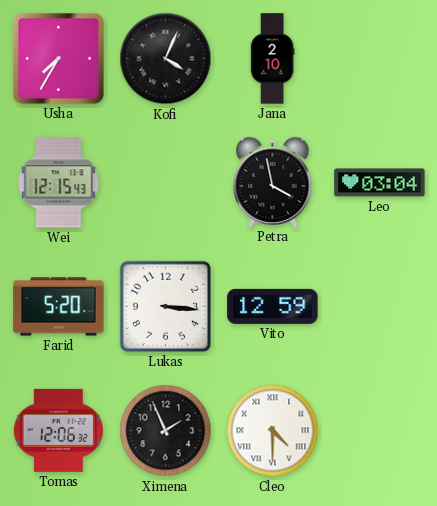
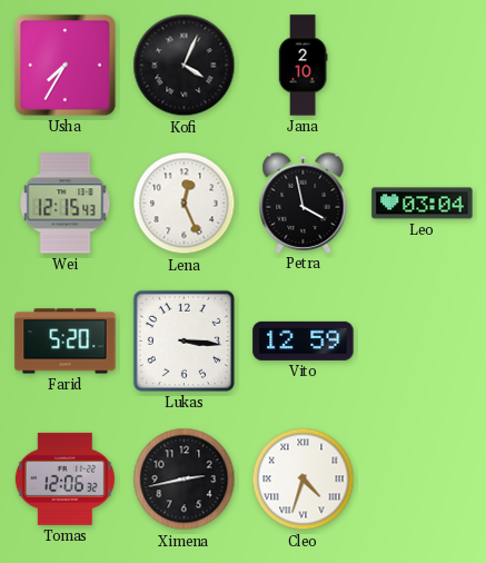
Lena: none -> 12:26
Ximena: 1:56 -> 2:43
Cleo: 4:30 -> 4:33
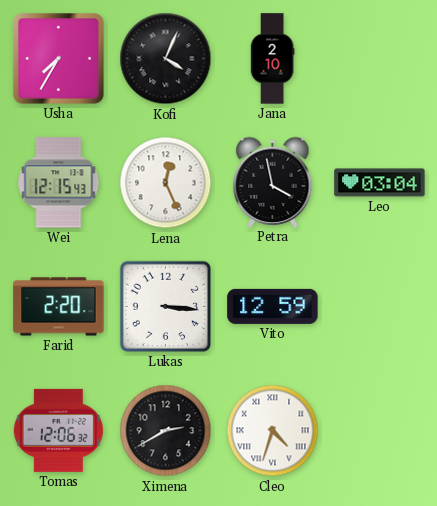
Farid: 5:20 -> 2:20
Ximena: 2:43 -> 2:40
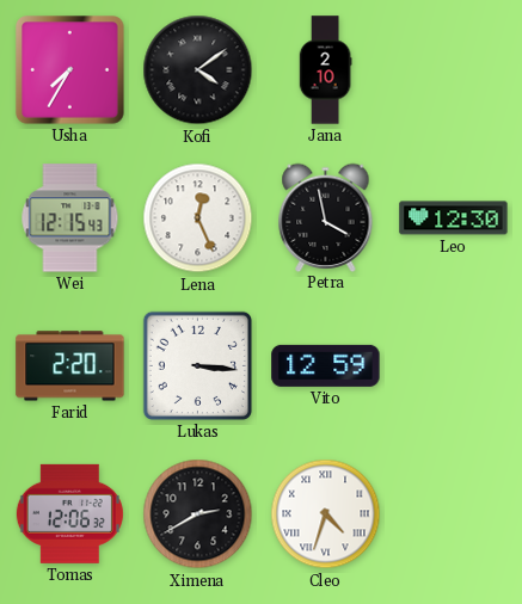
Kofi: 4:04 -> 4:09
Leo: 03:04 -> 12:30
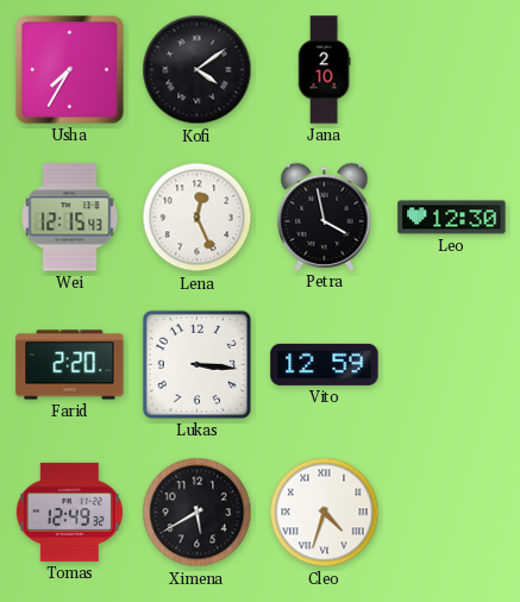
Tomas: 12:06 -> 12:49
Ximena: 2:40 -> 5:40
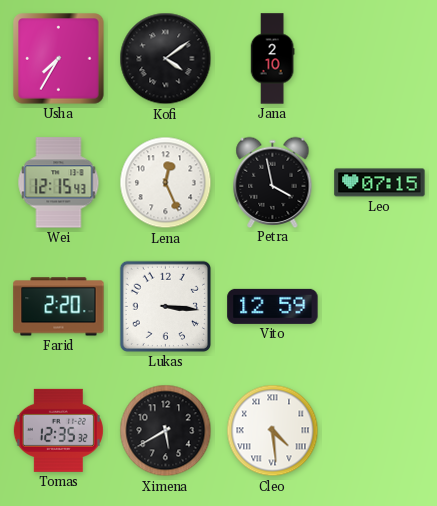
Leo: 12:30 -> 07:15
Tomas: 12:49 -> 12:35
Cleo: 4:33 -> 4:29
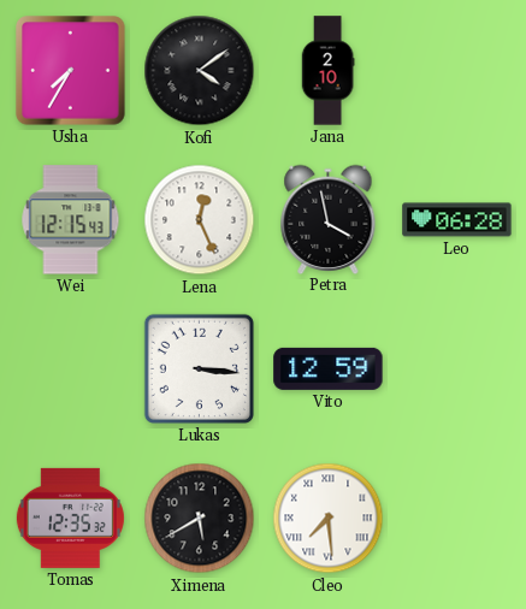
Leo: 07:15 -> 06:28
Farid: 2:20 -> none
Cleo: 4:29 -> 7:29
